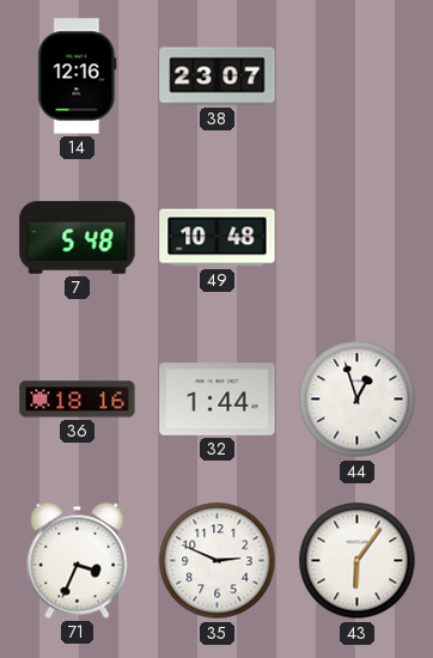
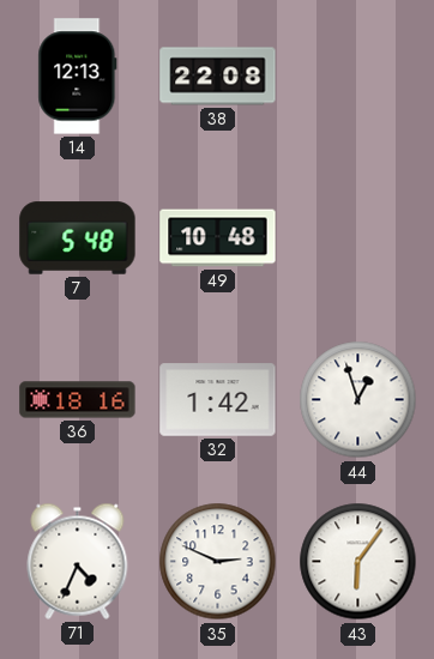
14: 12:16 -> 12:13
38: 23:07 -> 22:08
32: 1:44 -> 1:42
71: 3:34 -> 4:34
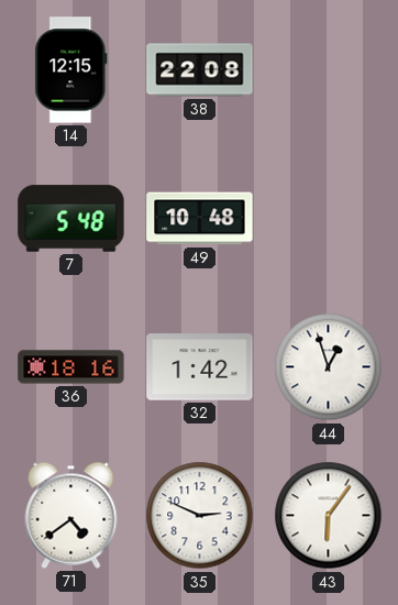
14: 12:13 -> 12:15
71: 4:34 -> 4:39
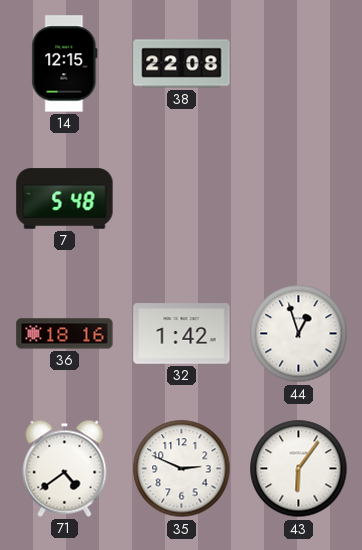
49: 10:48 -> none
